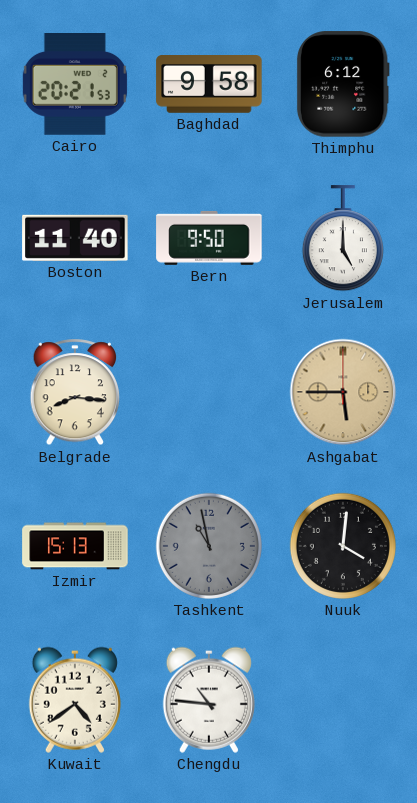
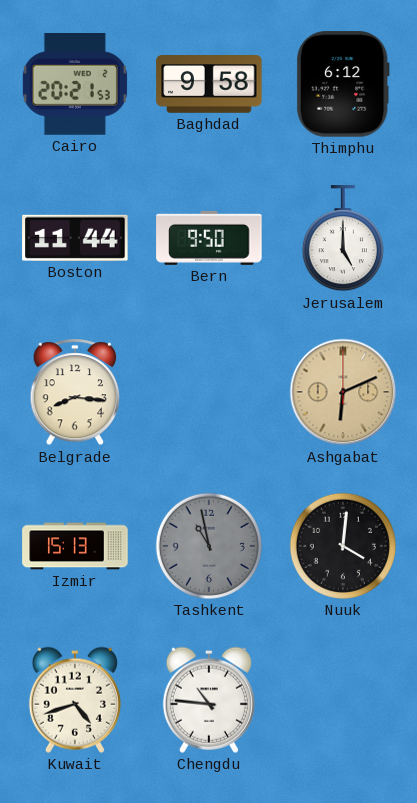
Boston: 11:40 -> 11:44
Ashgabat: 5:45 -> 6:11
Kuwait: 4:39 -> 4:42
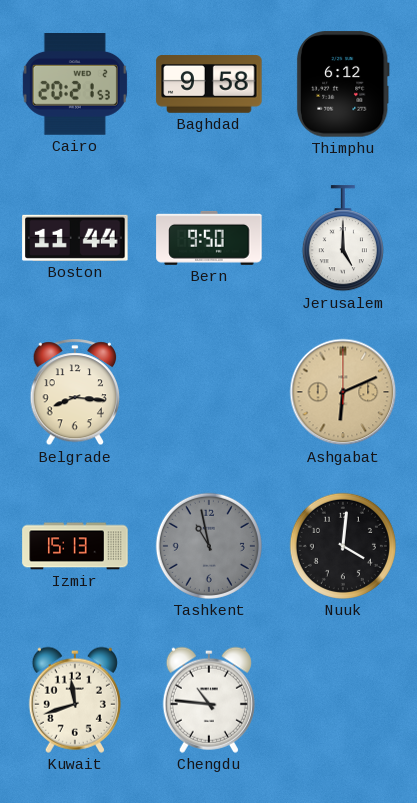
Kuwait: 4:42 -> 11:42
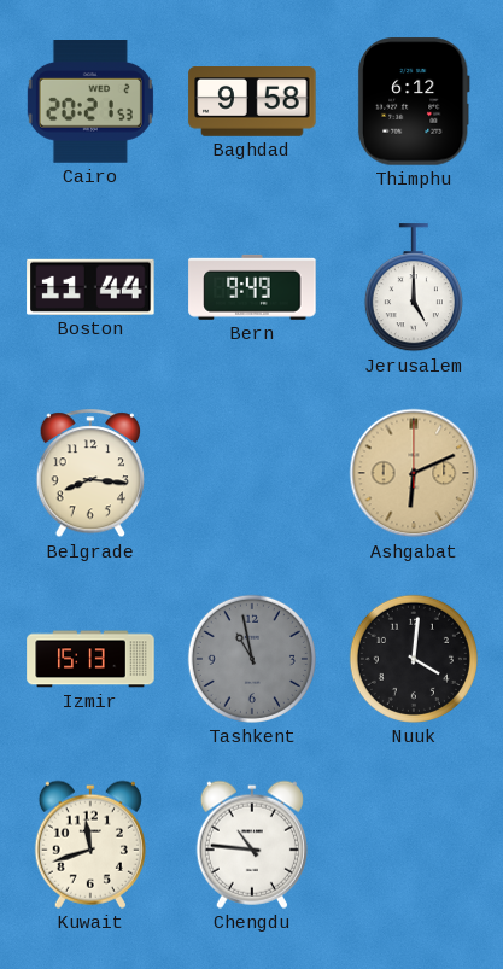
Bern: 9:50 -> 9:49
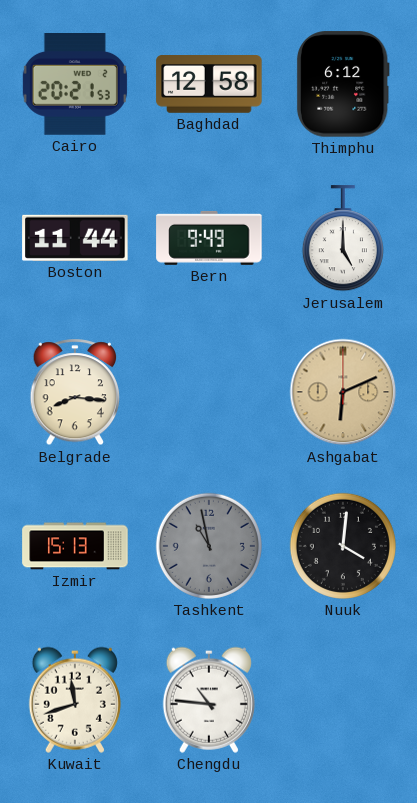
Baghdad: 9:58 -> 12:58
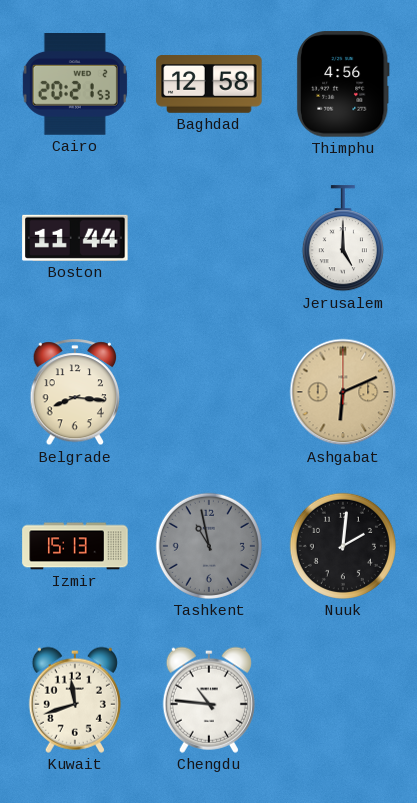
Thimphu: 6:12 -> 4:56
Bern: 9:49 -> none
Nuuk: 4:01 -> 2:01
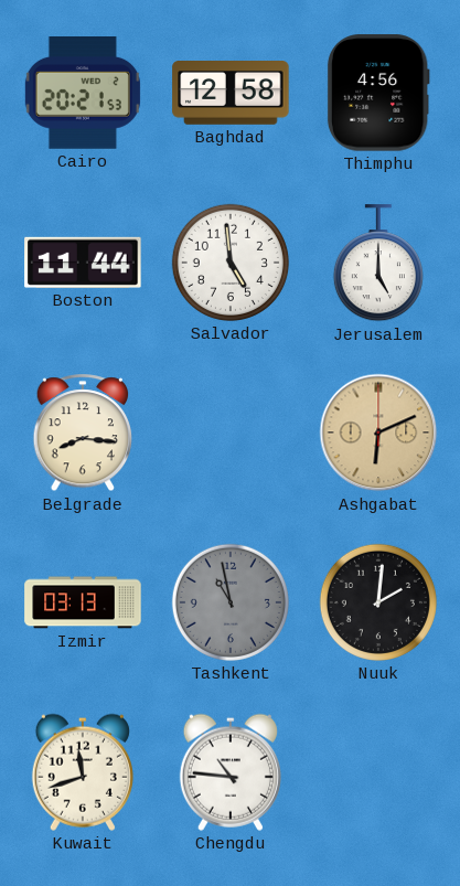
Salvador: none -> 4:59
Izmir: 15:13 -> 03:13
